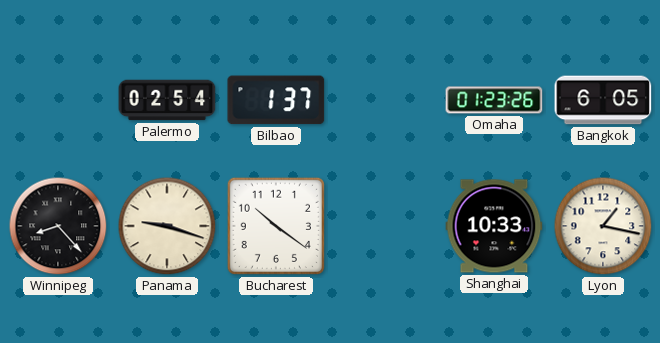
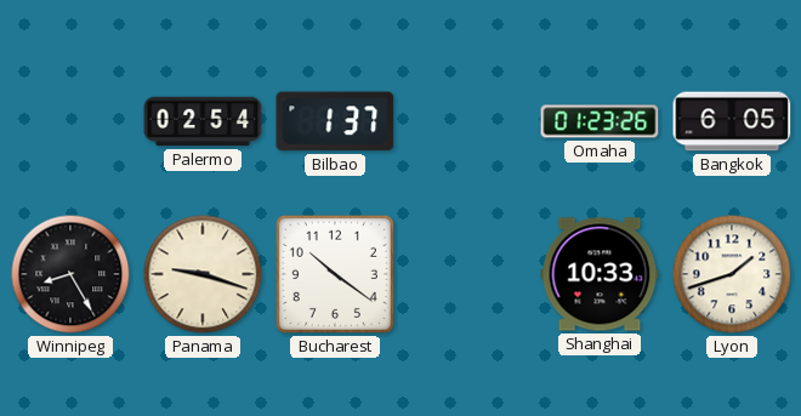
Winnipeg: 8:23 -> 8:25
Lyon: 1:17 -> 1:42
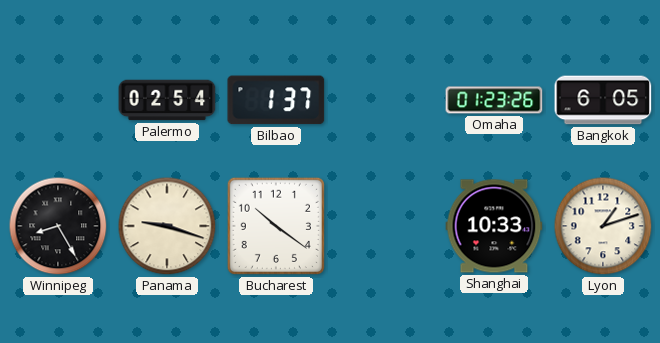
Lyon: 1:42 -> 1:12
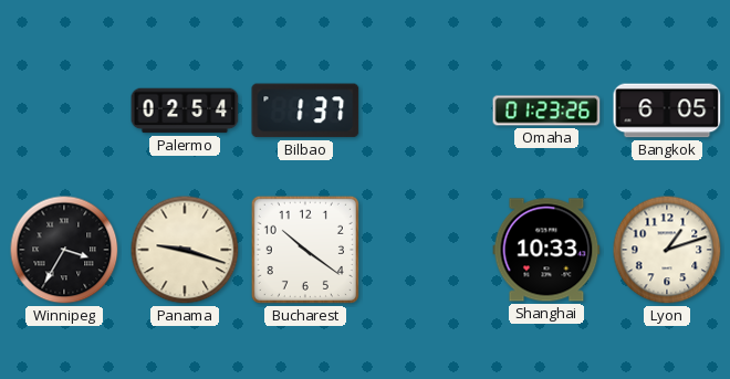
Winnipeg: 8:25 -> 3:35
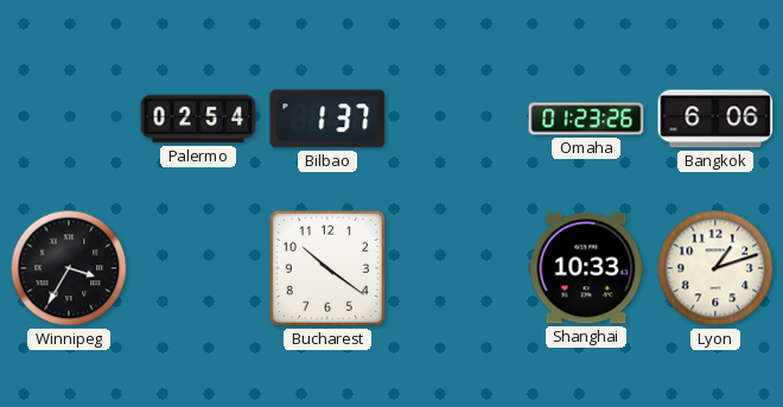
Bangkok: 6:05 -> 6:06
Panama: 9:18 -> none
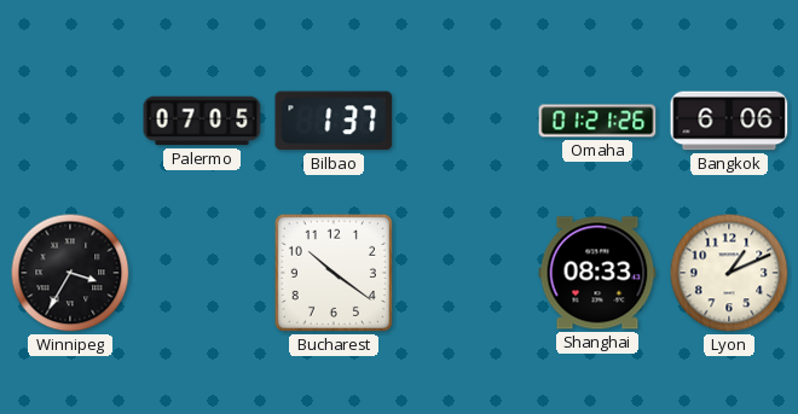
Palermo: 02:54 -> 07:05
Omaha: 01:23 -> 01:21
Shanghai: 10:33 -> 08:33
Lyon: 1:12 -> 1:11
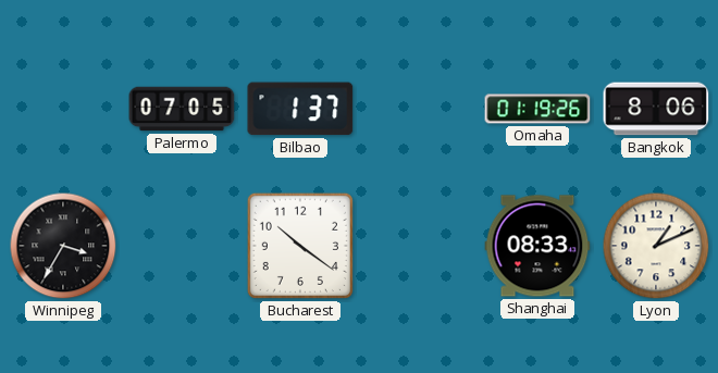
Omaha: 01:21 -> 01:19
Bangkok: 6:06 -> 8:06
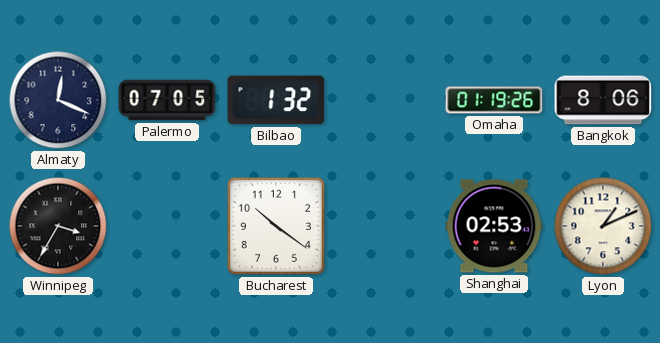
Almaty: none -> 12:19
Bilbao: 1:37 -> 1:32
Shanghai: 08:33 -> 02:53
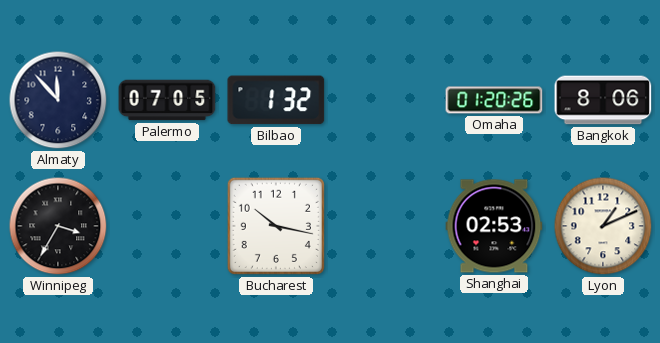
Almaty: 12:19 -> 11:53
Omaha: 01:19 -> 01:20
Bucharest: 10:21 -> 10:17
